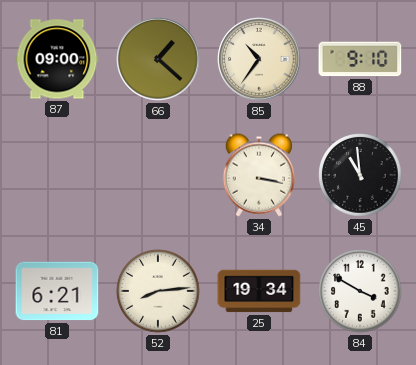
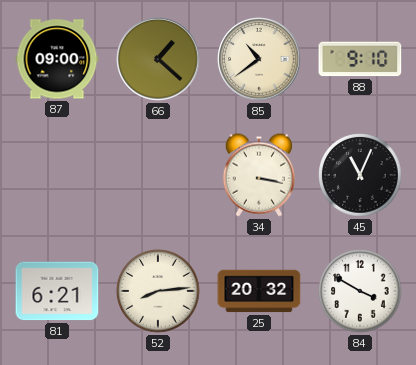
85: 10:36 -> 10:39
45: 10:59 -> 11:04
25: 19:34 -> 20:32
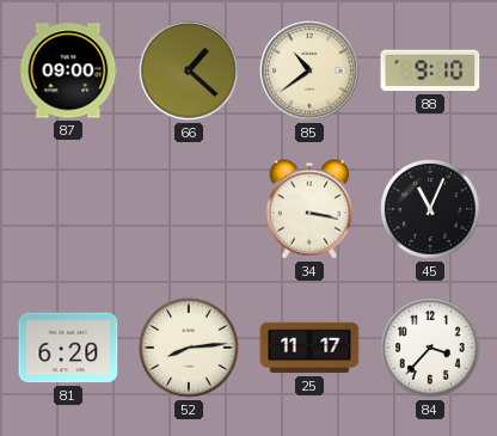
81: 6:21 -> 6:20
25: 20:32 -> 11:17
84: 3:50 -> 3:37
